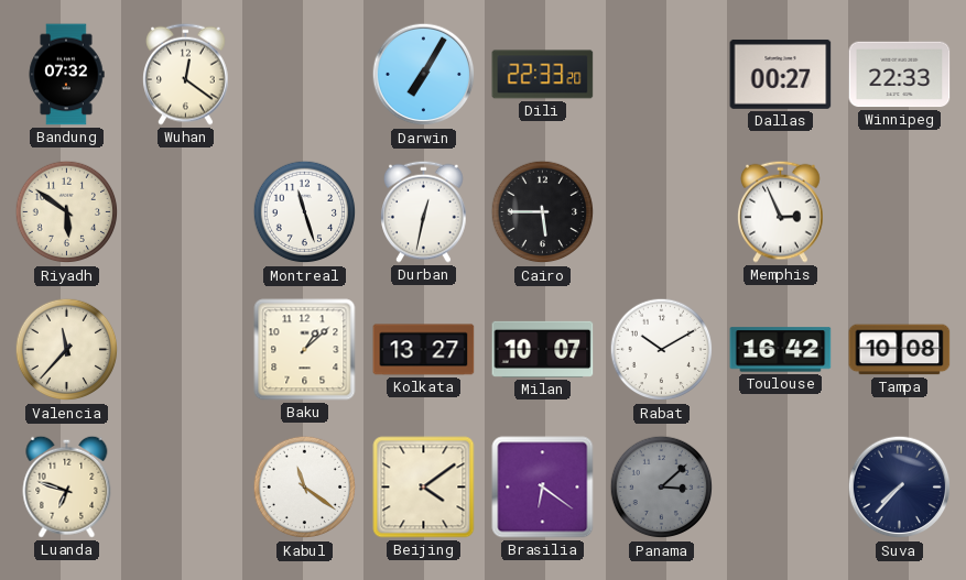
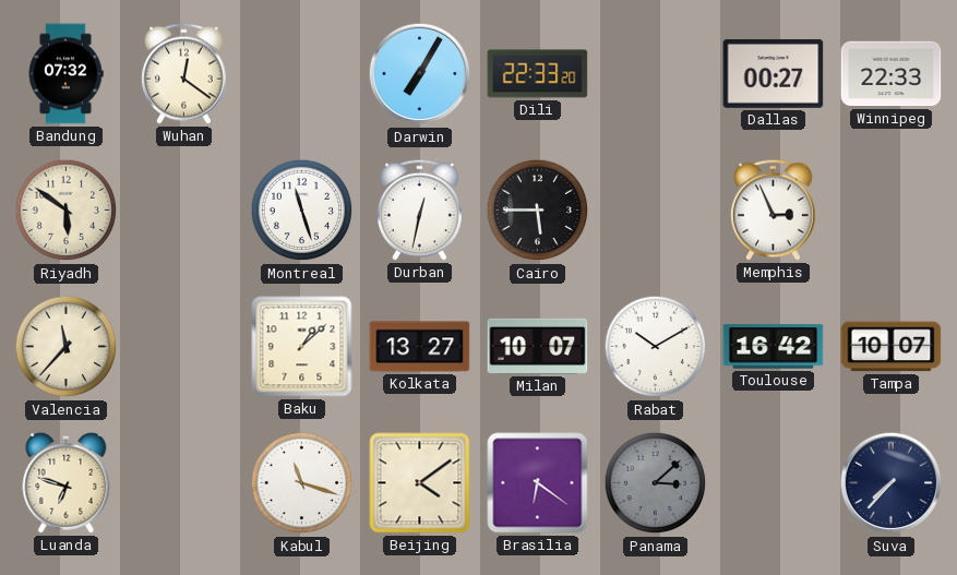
Tampa: 10:08 -> 10:07
Kabul: 11:21 -> 11:18
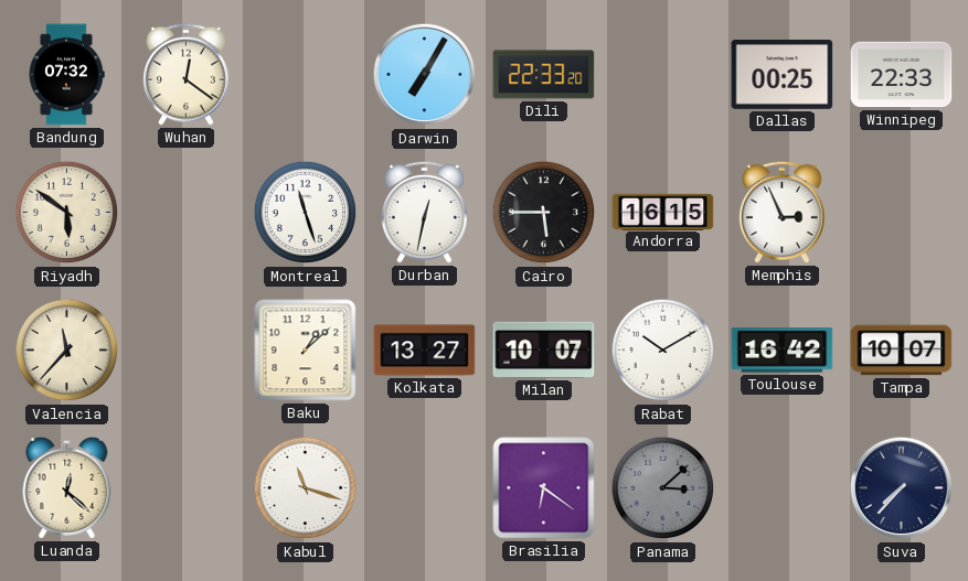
Dallas: 00:27 -> 00:25
Andorra: none -> 16:15
Luanda: 6:48 -> 12:22
Beijing: 4:09 -> none
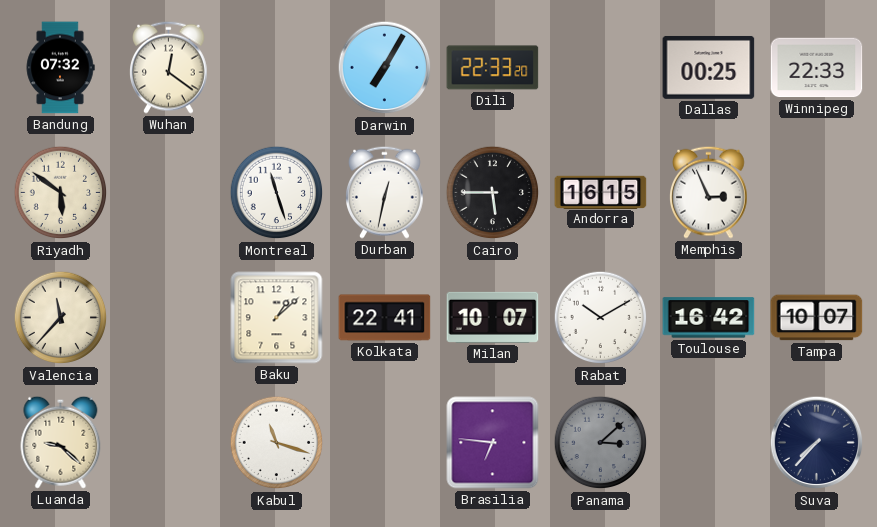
Kolkata: 13:27 -> 22:41
Luanda: 12:22 -> 9:22
Brasilia: 6:21 -> 6:46
